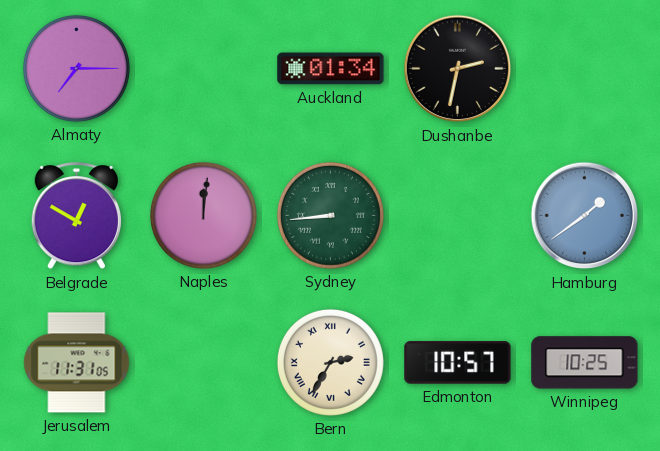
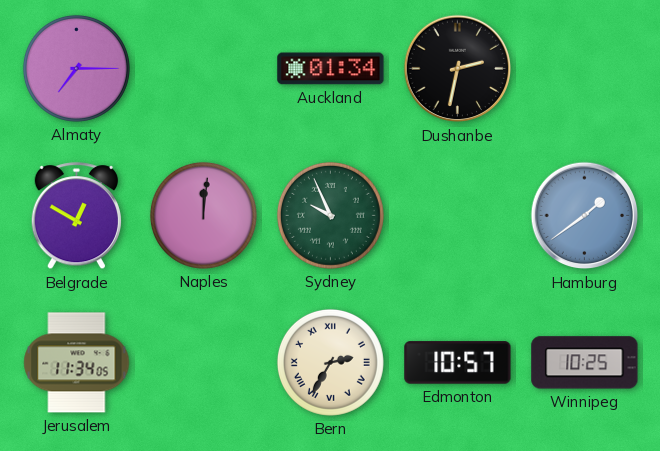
Sydney: 8:44 -> 9:56
Jerusalem: 11:31 -> 11:34
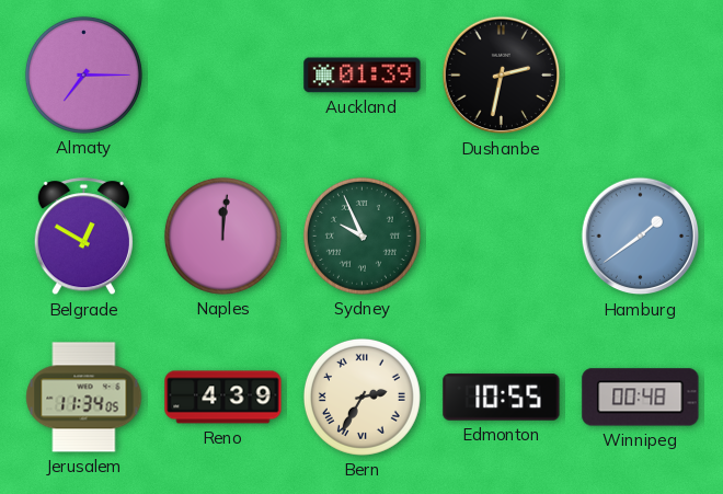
Auckland: 01:34 -> 01:39
Reno: none -> 4:39
Edmonton: 10:57 -> 10:55
Winnipeg: 10:25 -> 00:48
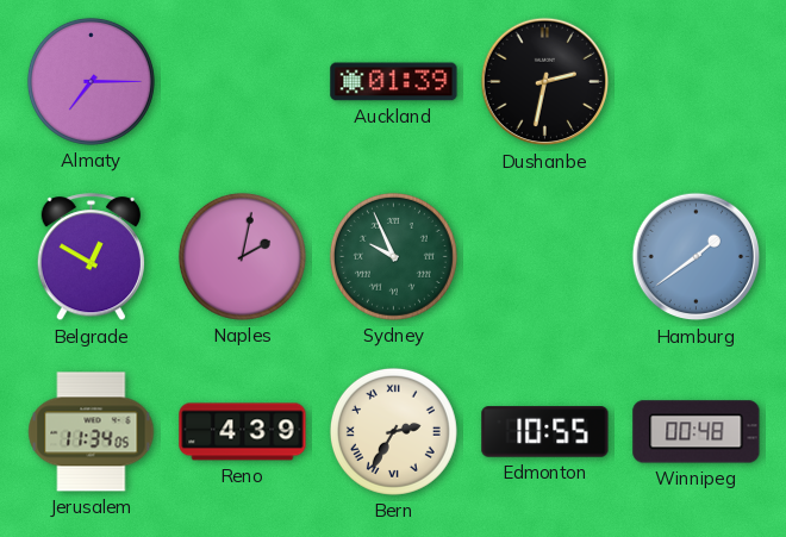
Naples: 12:01 -> 2:02
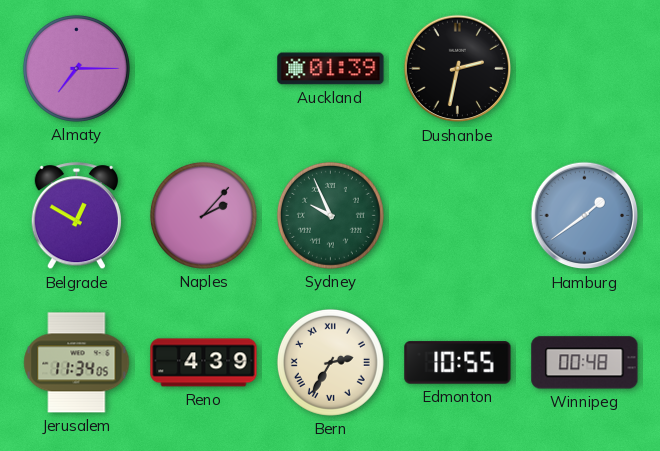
Naples: 2:02 -> 2:07
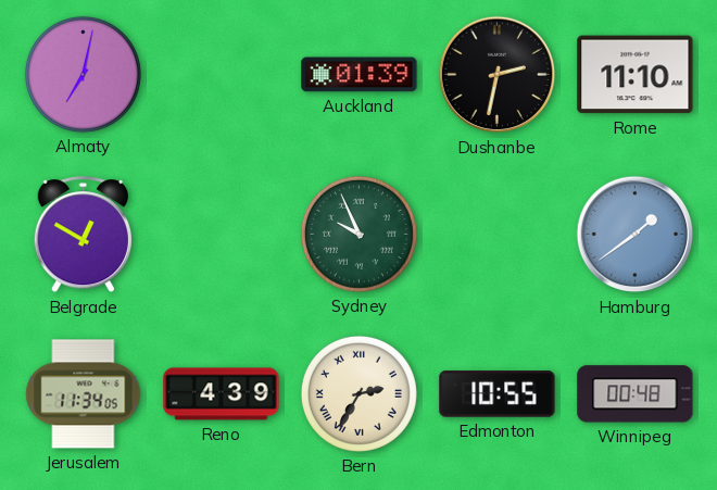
Almaty: 7:15 -> 7:02
Rome: none -> 11:10
Naples: 2:07 -> none
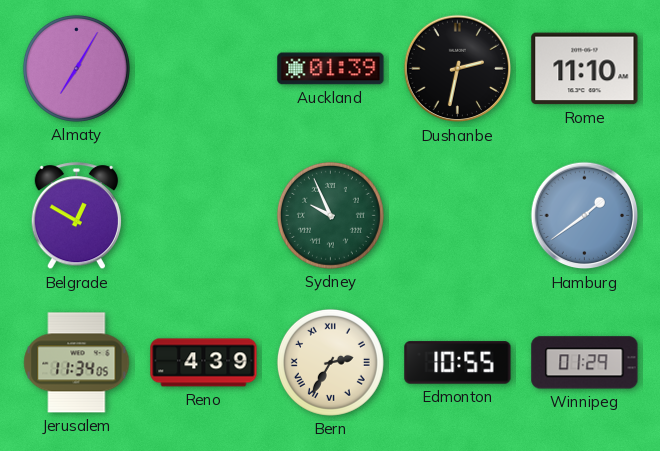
Almaty: 7:02 -> 7:05
Winnipeg: 00:48 -> 01:29
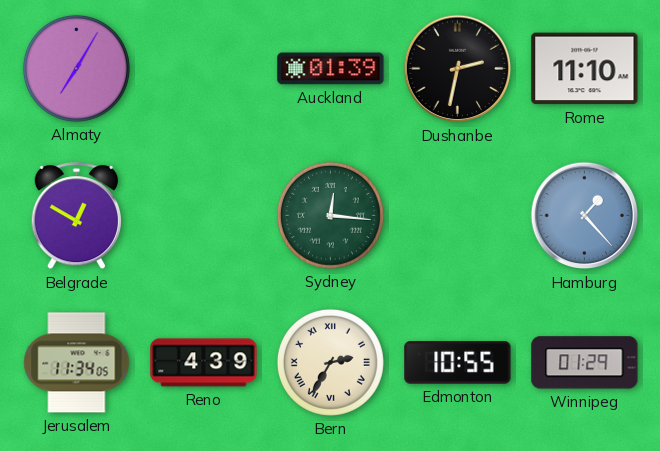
Sydney: 9:56 -> 12:16
Hamburg: 1:39 -> 1:23
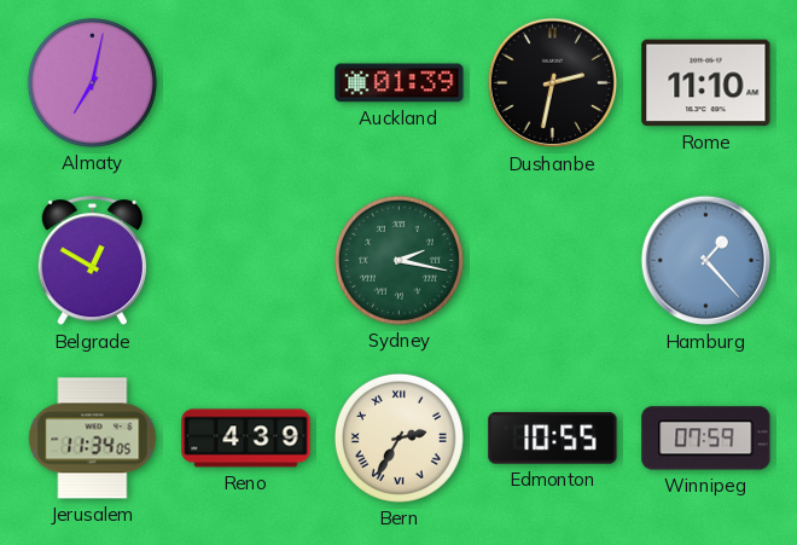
Almaty: 7:05 -> 7:02
Sydney: 12:16 -> 2:17
Winnipeg: 01:29 -> 07:59
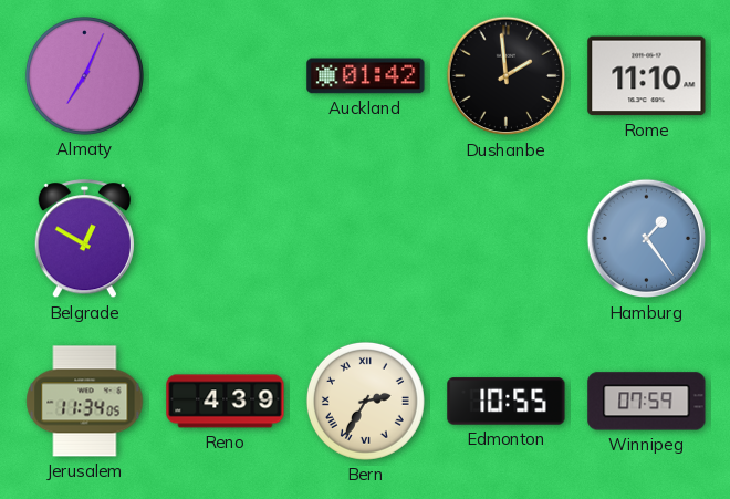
Almaty: 7:02 -> 7:04
Auckland: 01:39 -> 01:42
Dushanbe: 2:32 -> 1:59
Sydney: 2:17 -> none
Hamburg: 1:23 -> 1:24
